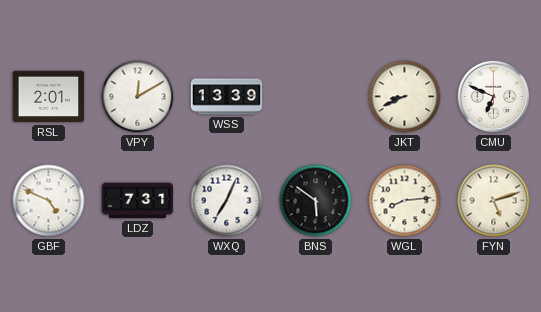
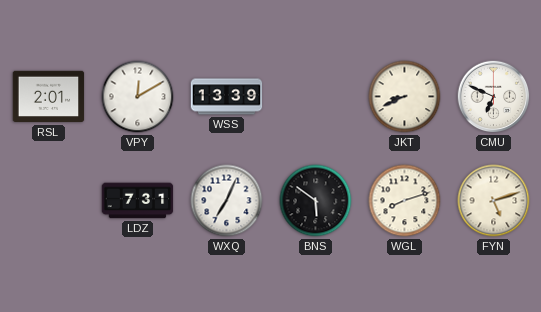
GBF: 4:49 -> none
WGL: 8:14 -> 8:12
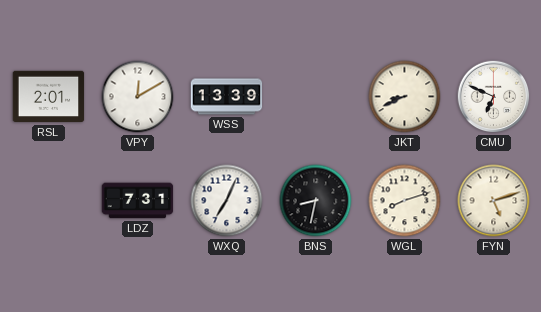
BNS: 5:51 -> 8:32
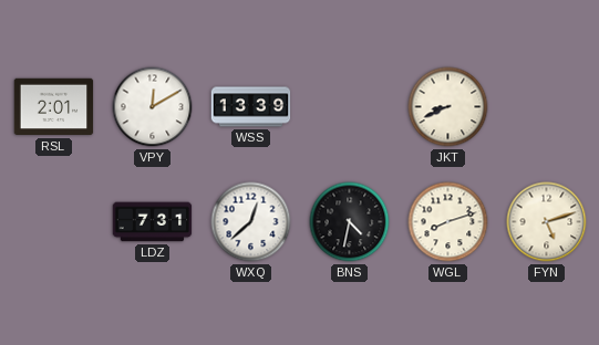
CMU: 6:49 -> none
WXQ: 7:04 -> 12:38
BNS: 8:32 -> 4:32
